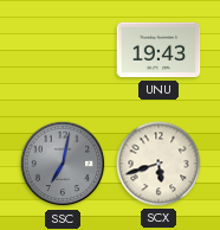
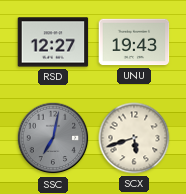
RSD: none -> 12:27
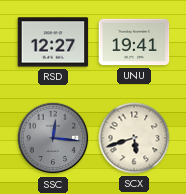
UNU: 19:43 -> 19:41
SSC: 7:02 -> 12:16
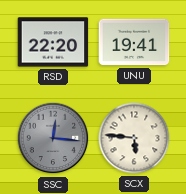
RSD: 12:27 -> 22:20
SCX: 5:42 -> 5:46
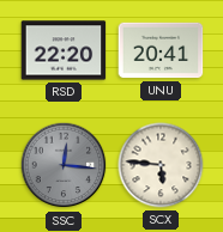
UNU: 19:41 -> 20:41
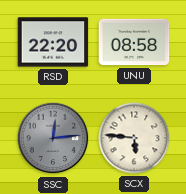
UNU: 20:41 -> 08:58
SSC: 12:16 -> 12:14
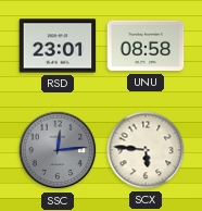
RSD: 22:20 -> 23:01
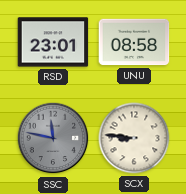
SSC: 12:14 -> 11:47
SCX: 5:46 -> 8:46
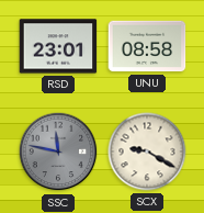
SCX: 8:46 -> 9:20
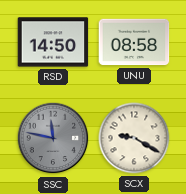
RSD: 23:01 -> 14:50
